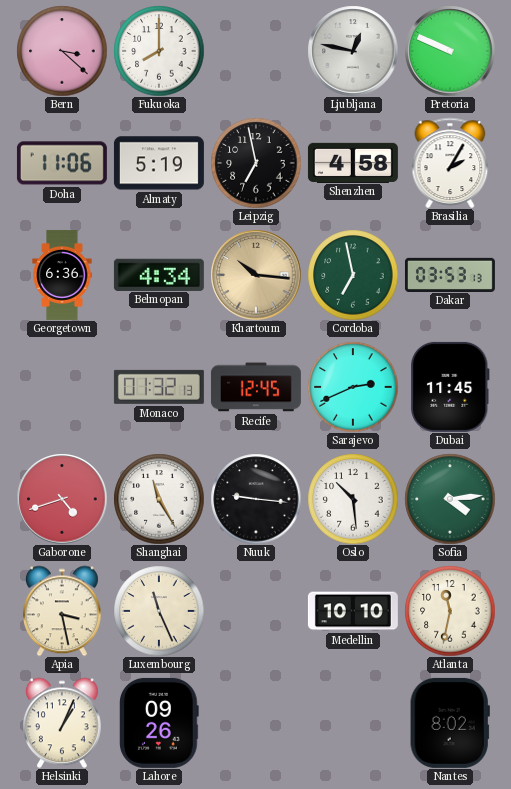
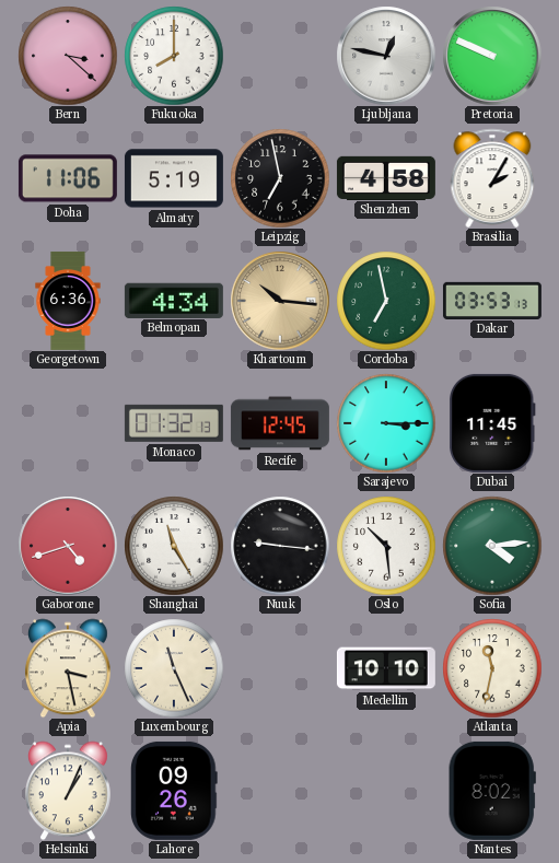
Sarajevo: 2:41 -> 3:15
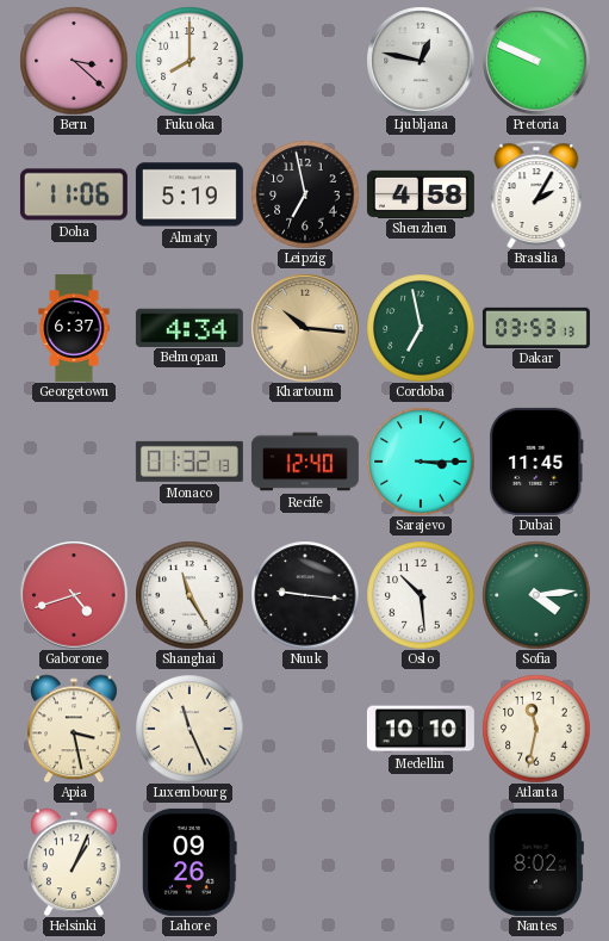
Georgetown: 6:36 -> 6:37
Recife: 12:45 -> 12:40
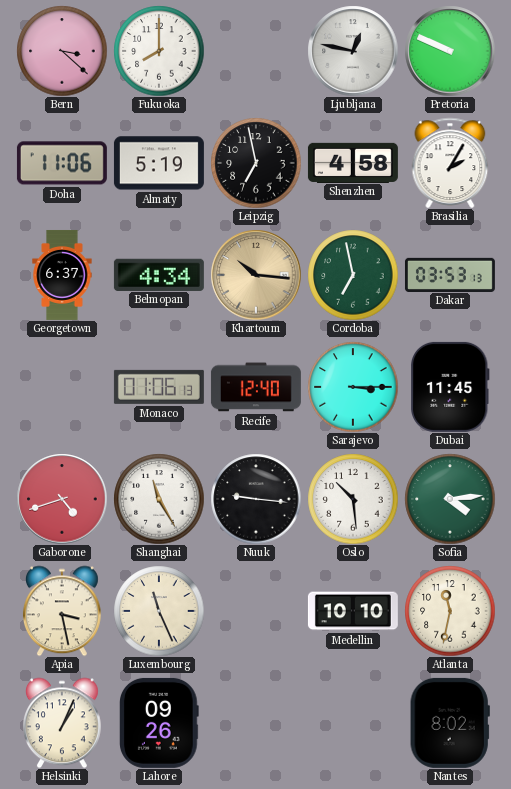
Monaco: 01:32 -> 01:06
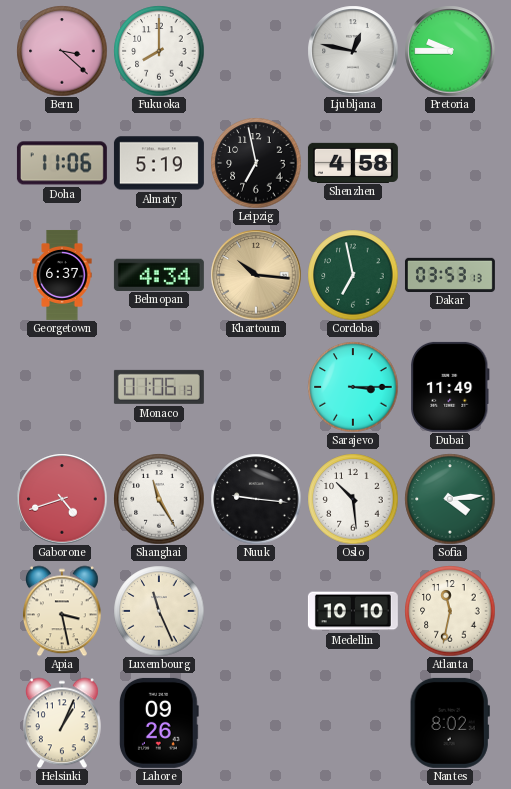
Pretoria: 9:49 -> 9:45
Brasilia: 2:05 -> none
Recife: 12:40 -> none
Dubai: 11:45 -> 11:49
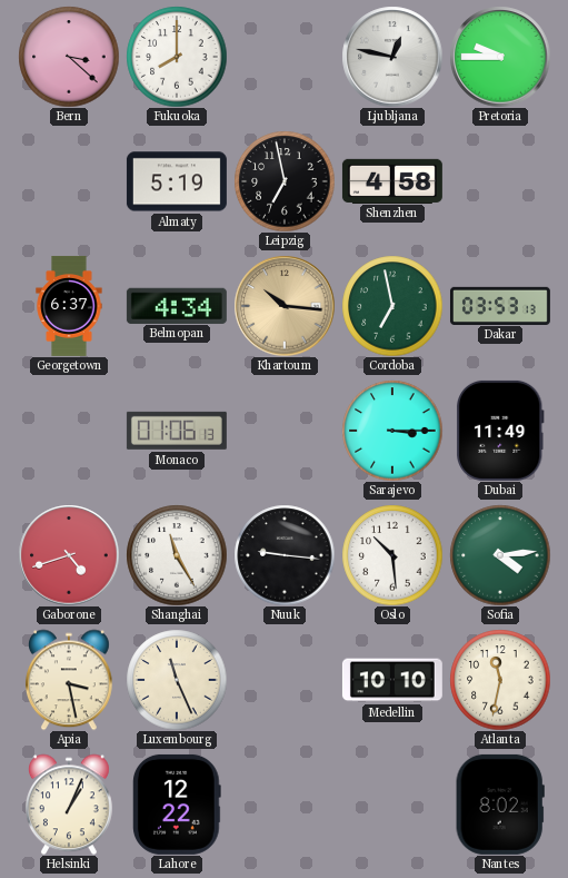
Doha: 11:06 -> none
Lahore: 09:26 -> 12:22
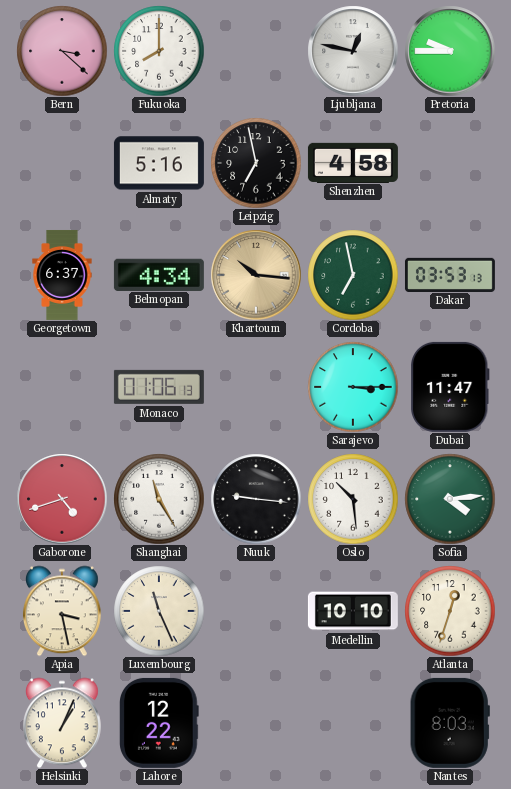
Almaty: 5:19 -> 5:16
Dubai: 11:49 -> 11:47
Atlanta: 11:32 -> 12:33
Nantes: 8:02 -> 8:03
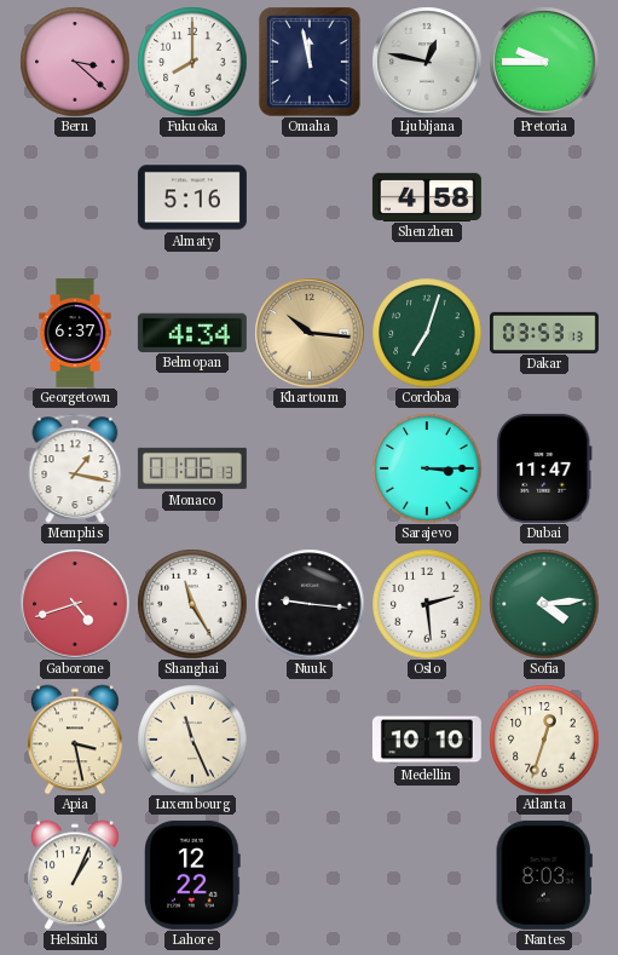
Omaha: none -> 11:58
Leipzig: 6:58 -> none
Cordoba: 6:58 -> 7:03
Memphis: none -> 1:17
Oslo: 10:29 -> 2:29
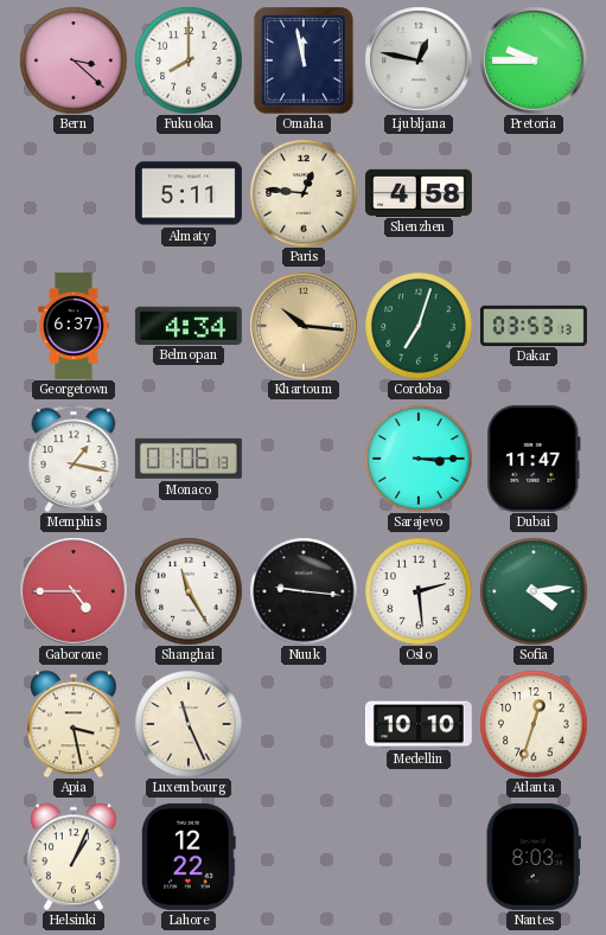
Almaty: 5:16 -> 5:11
Paris: none -> 12:46
Gaborone: 4:42 -> 4:45
